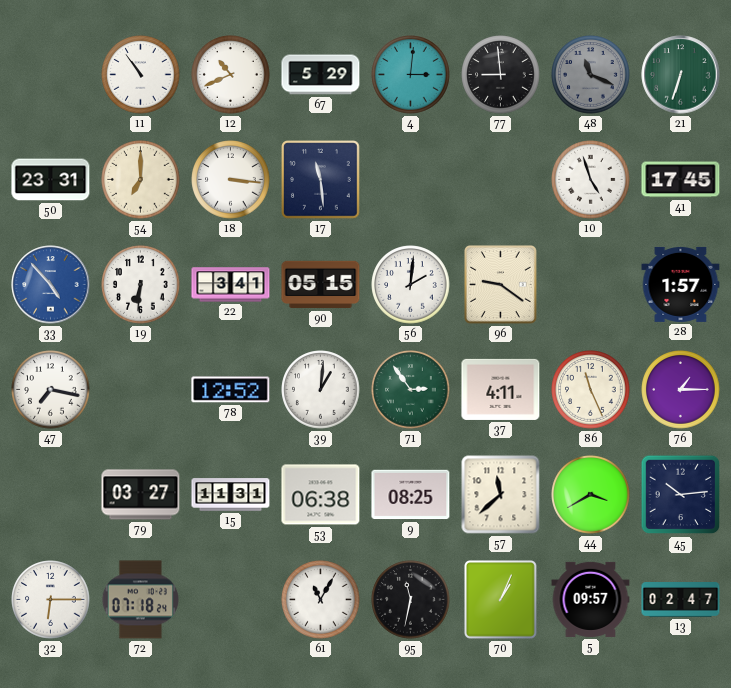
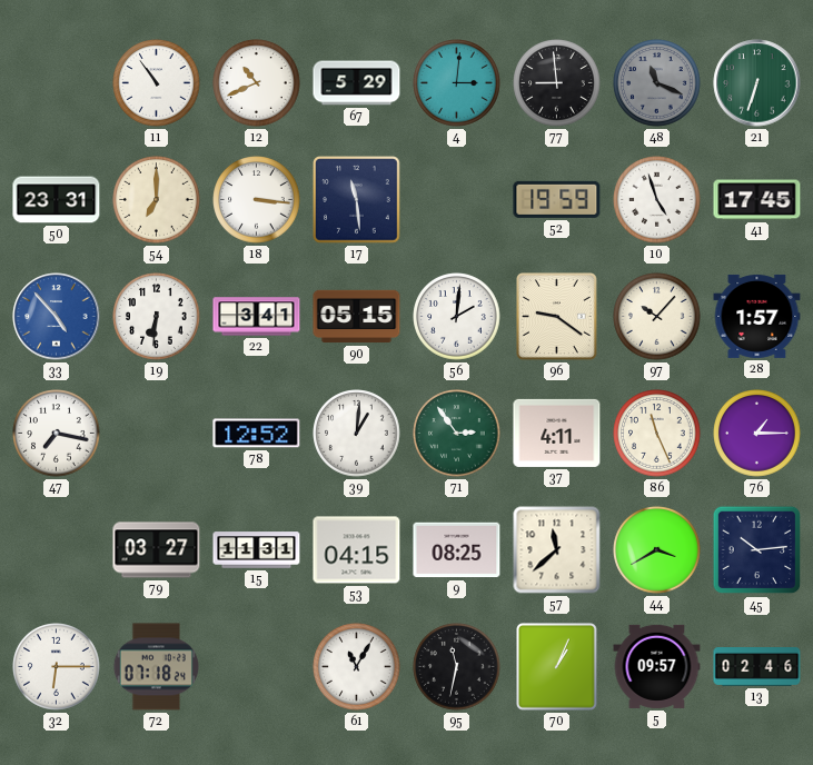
52: none -> 19:59
97: none -> 10:07
53: 06:38 -> 04:15
13: 02:47 -> 02:46
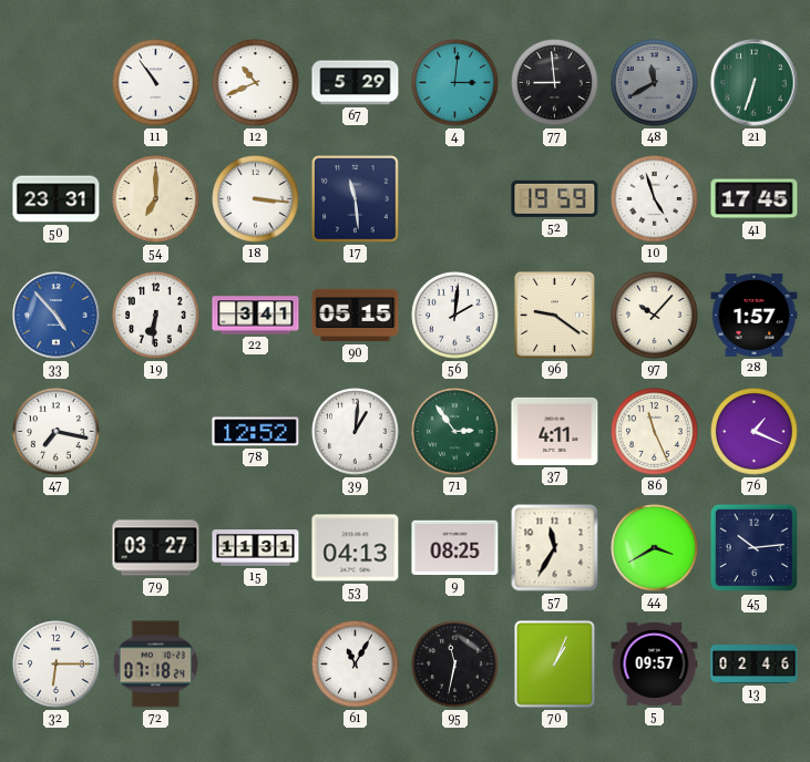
48: 11:19 -> 11:40
76: 1:15 -> 1:19
53: 04:15 -> 04:13
57: 11:38 -> 11:35
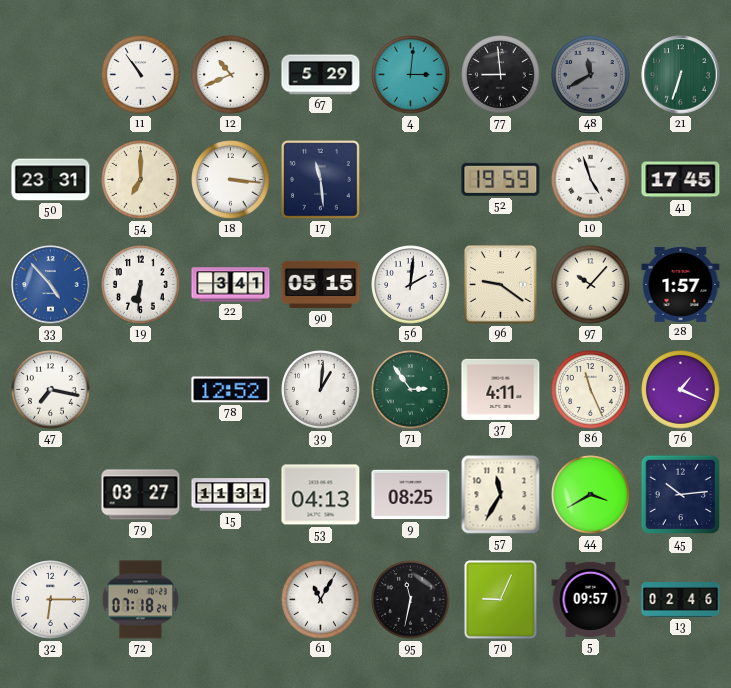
70: 1:04 -> 9:04
